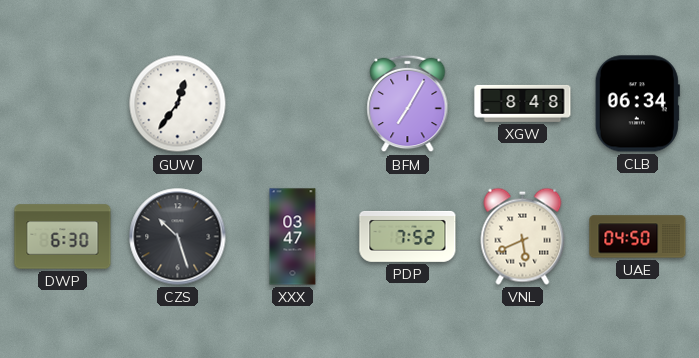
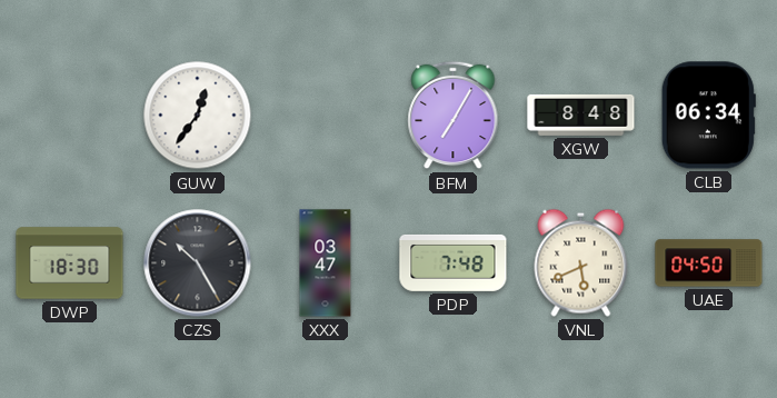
DWP: 6:30 -> 18:30
CZS: 10:27 -> 10:25
PDP: 7:52 -> 7:48
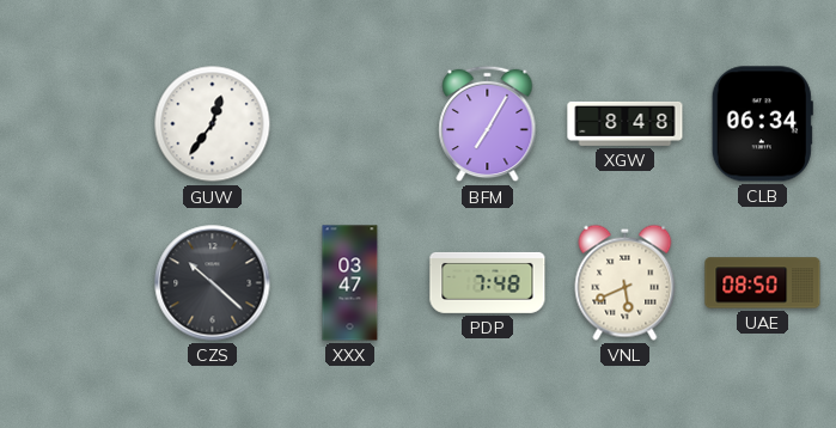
DWP: 18:30 -> none
CZS: 10:25 -> 10:22
UAE: 04:50 -> 08:50
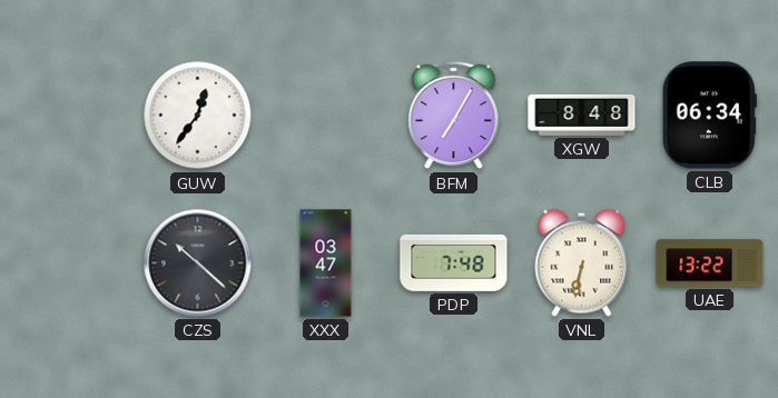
VNL: 5:41 -> 6:32
UAE: 08:50 -> 13:22
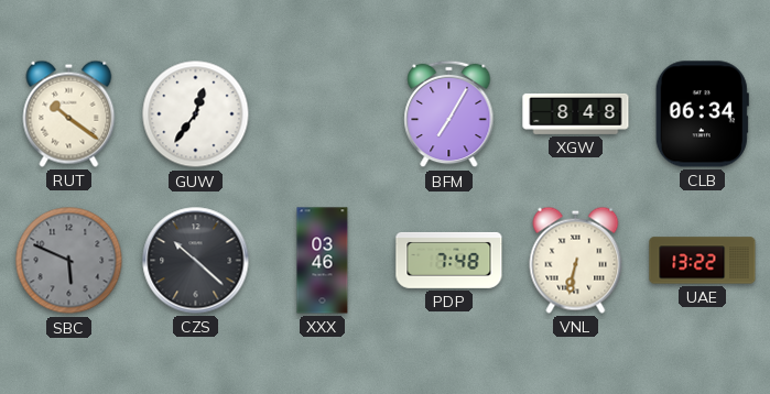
RUT: none -> 10:21
SBC: none -> 5:49
XXX: 03:47 -> 03:46
